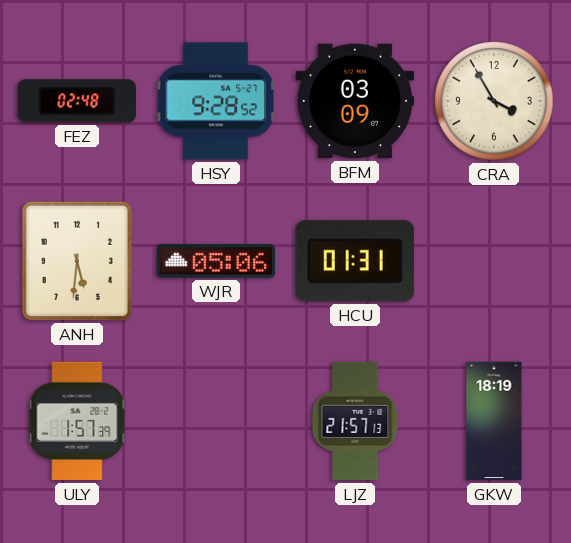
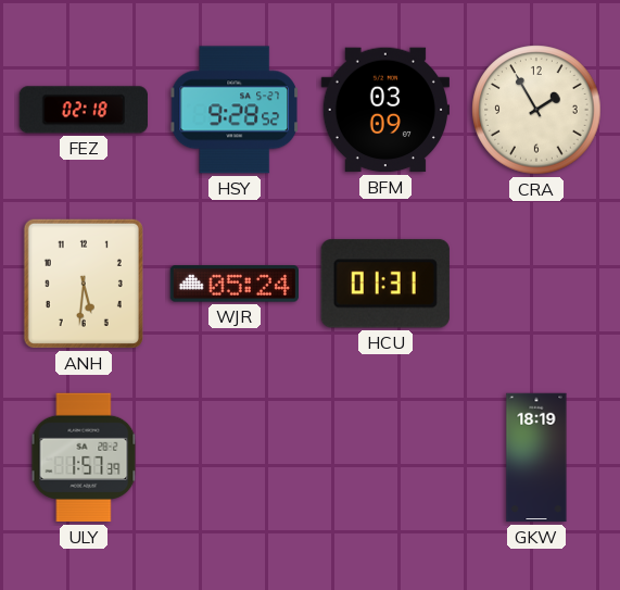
FEZ: 02:48 -> 02:18
CRA: 3:55 -> 1:55
WJR: 05:06 -> 05:24
LJZ: 21:57 -> none
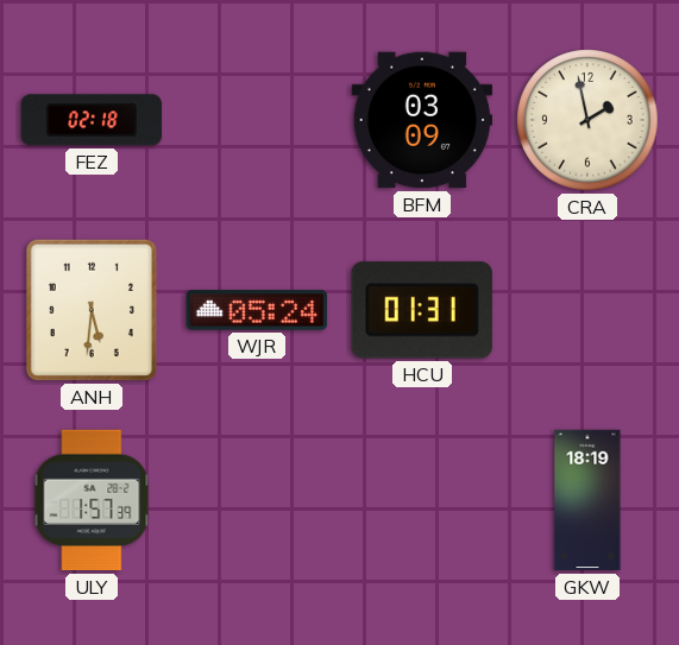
HSY: 9:28 -> none
CRA: 1:55 -> 1:58
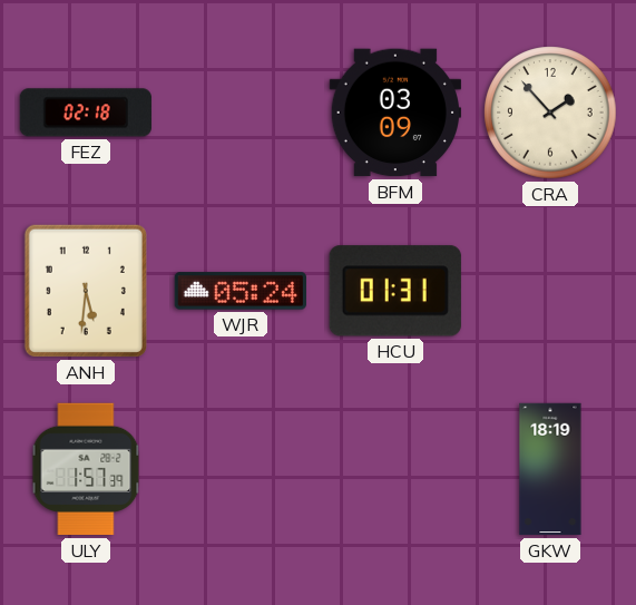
CRA: 1:58 -> 1:53
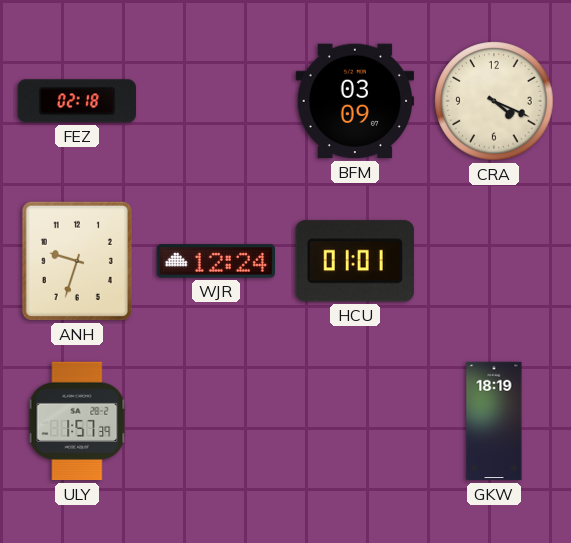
CRA: 1:53 -> 4:19
ANH: 5:31 -> 9:33
WJR: 05:24 -> 12:24
HCU: 01:31 -> 01:01
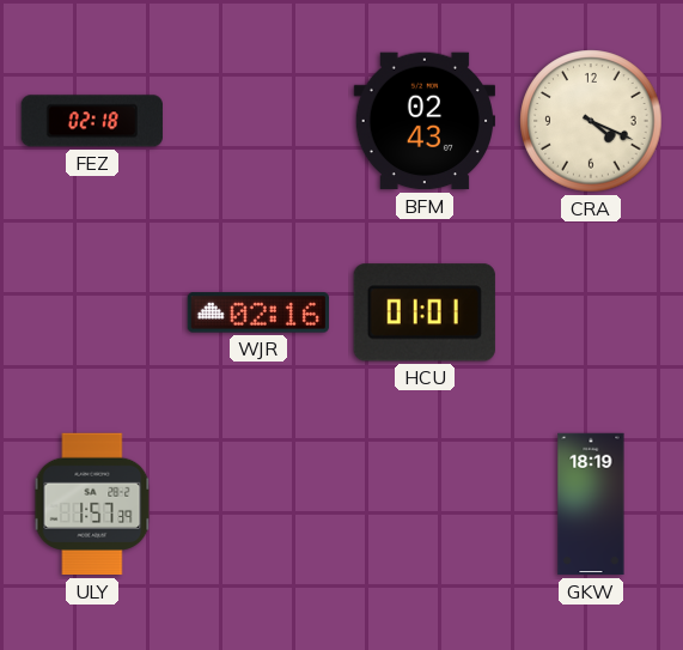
BFM: 03:09 -> 02:43
ANH: 9:33 -> none
WJR: 12:24 -> 02:16
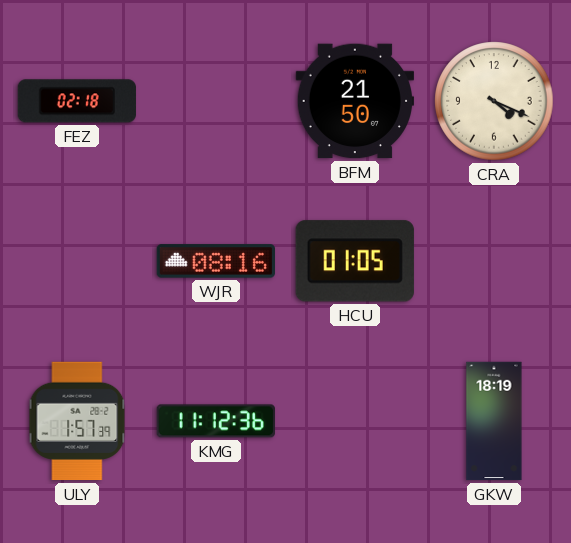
BFM: 02:43 -> 21:50
WJR: 02:16 -> 08:16
HCU: 01:01 -> 01:05
KMG: none -> 11:12
